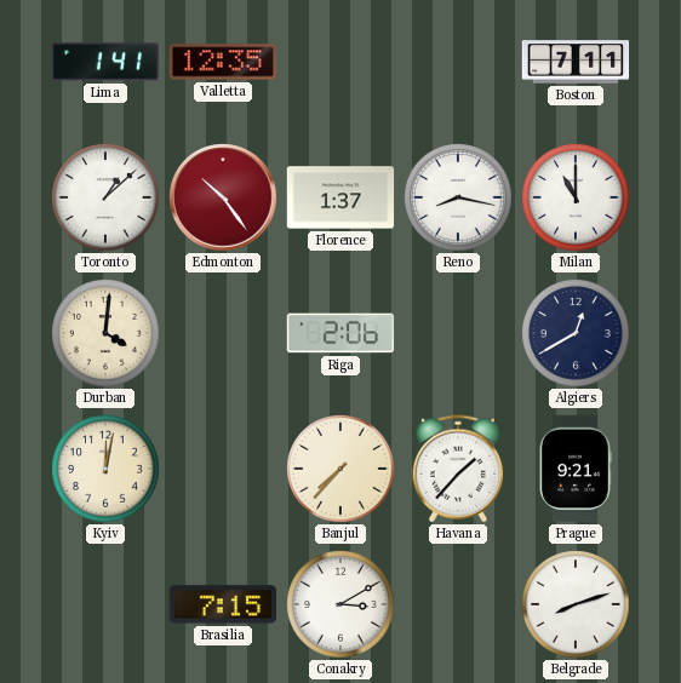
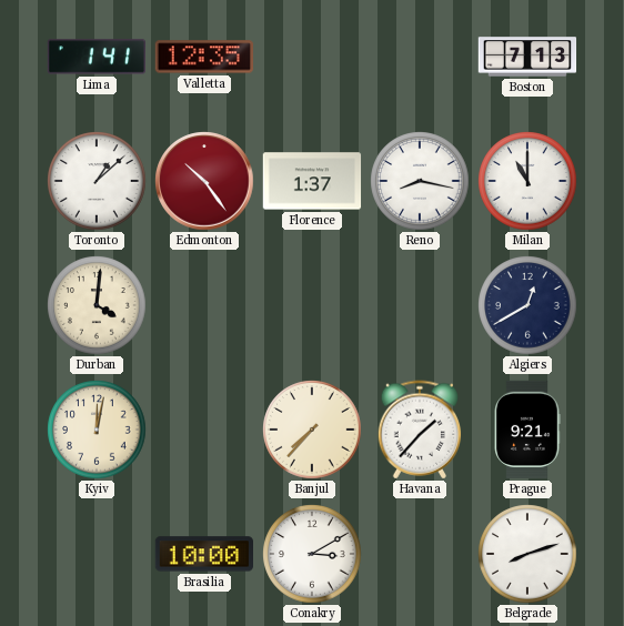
Boston: 7:11 -> 7:13
Riga: 2:06 -> none
Brasilia: 7:15 -> 10:00
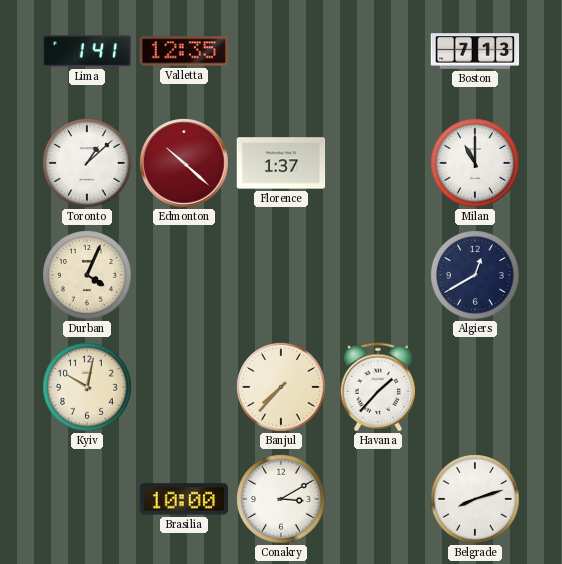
Edmonton: 10:24 -> 10:22
Reno: 8:17 -> none
Durban: 4:01 -> 4:04
Kyiv: 12:02 -> 10:02
Prague: 9:21 -> none
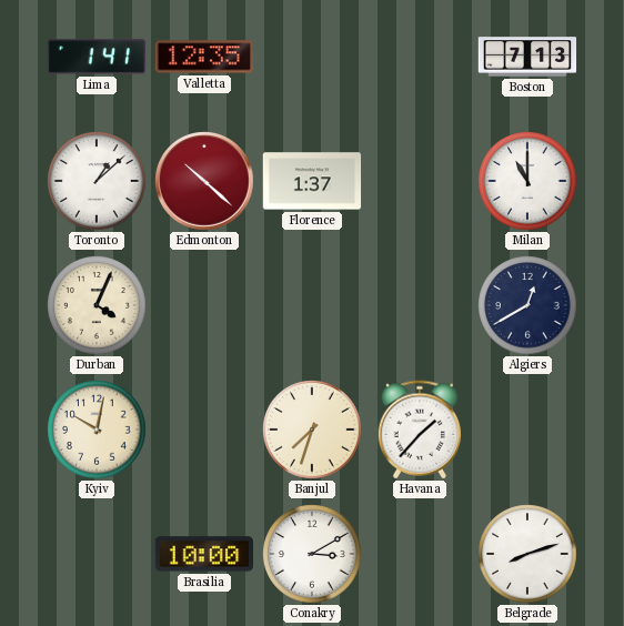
Banjul: 7:37 -> 7:33
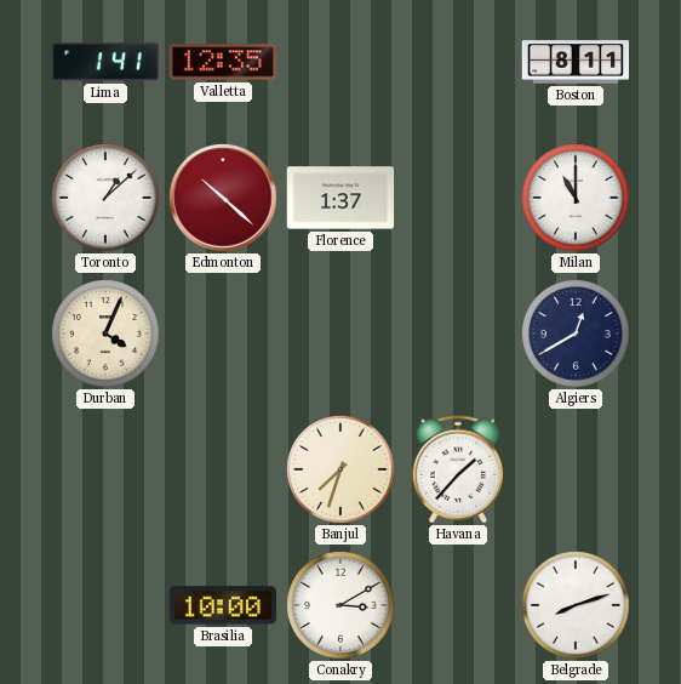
Boston: 7:13 -> 8:11
Kyiv: 10:02 -> none
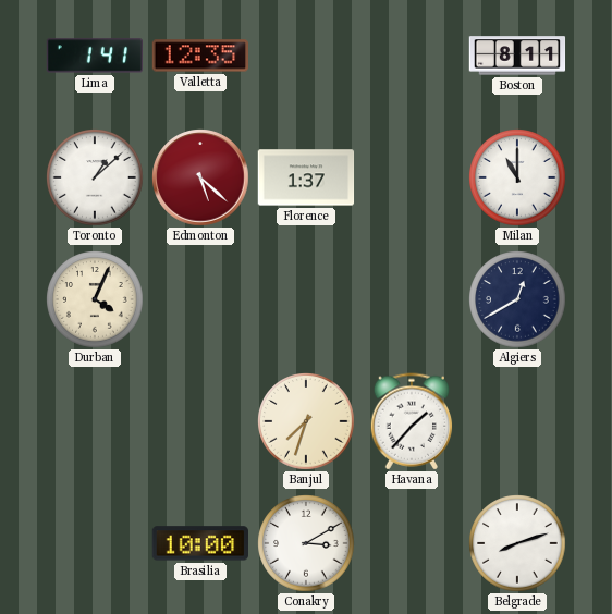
Edmonton: 10:22 -> 5:22
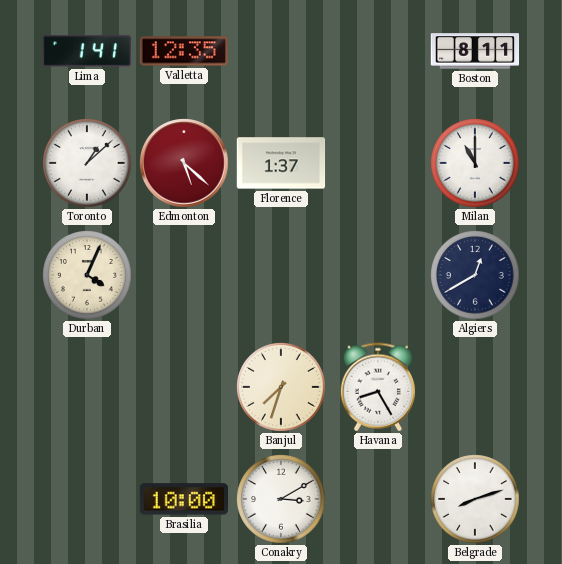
Havana: 1:37 -> 8:25
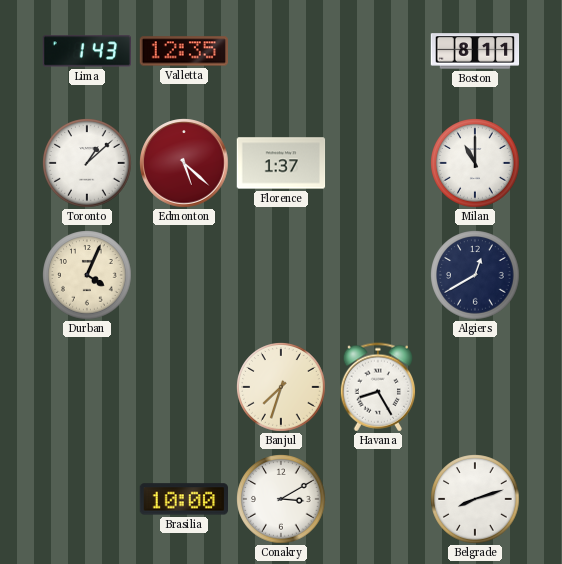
Lima: 1:41 -> 1:43
